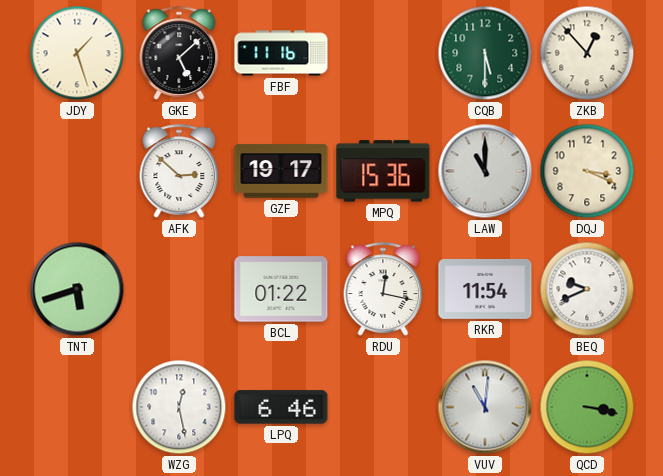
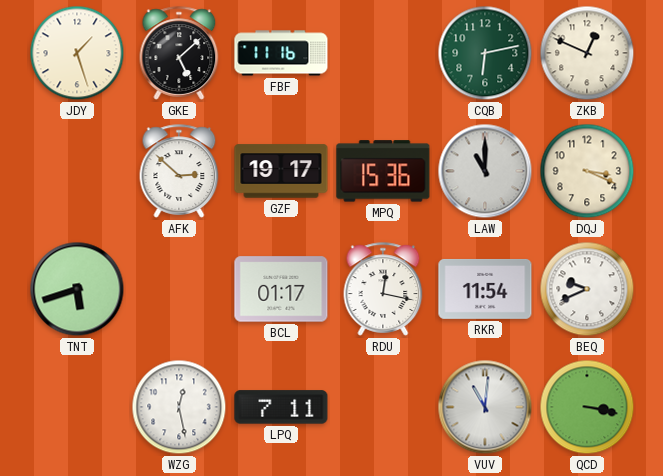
CQB: 5:30 -> 6:13
ZKB: 12:53 -> 12:49
BCL: 01:22 -> 01:17
LPQ: 6:46 -> 7:11
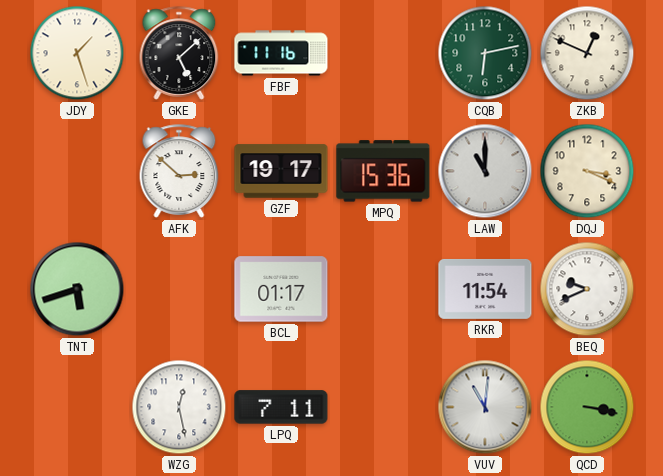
RDU: 12:17 -> none
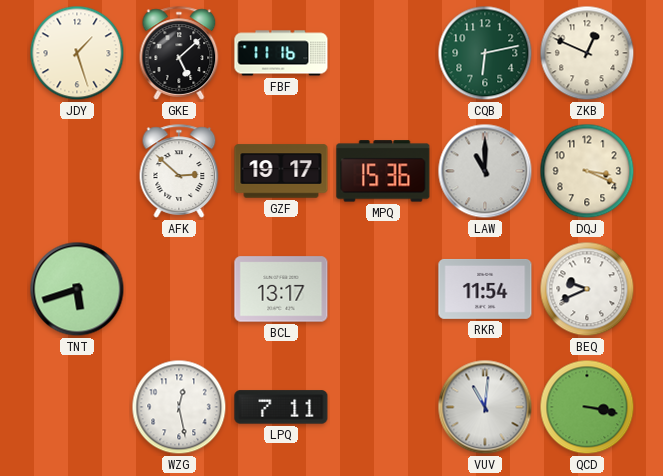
BCL: 01:17 -> 13:17
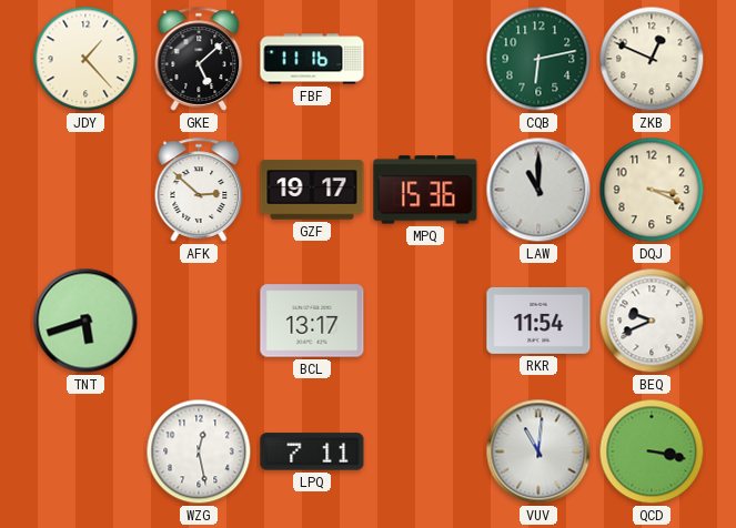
JDY: 1:27 -> 1:23
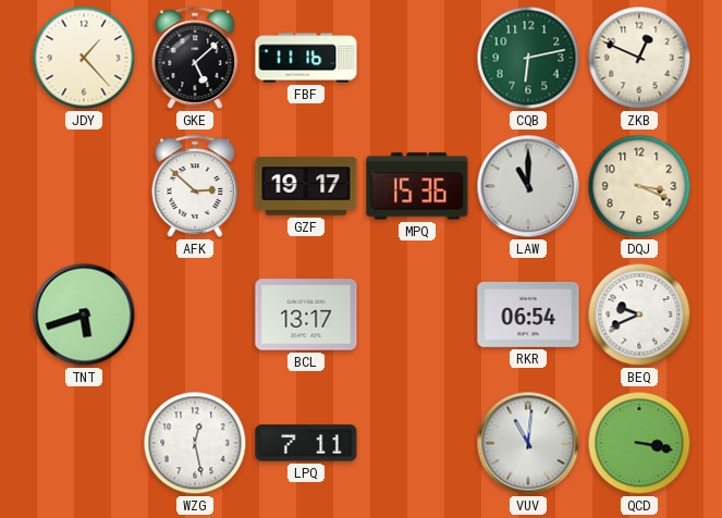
RKR: 11:54 -> 06:54
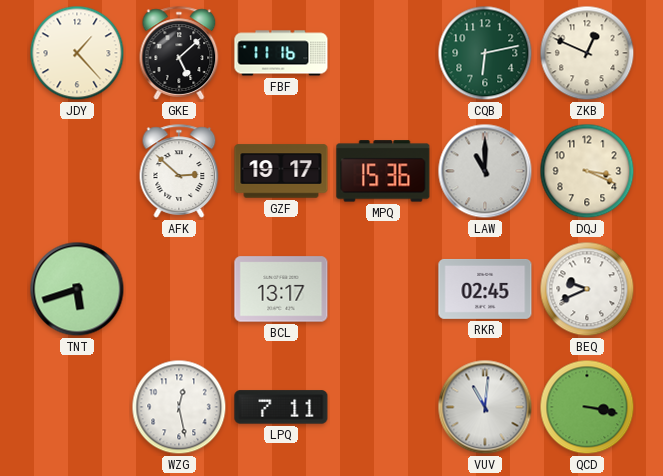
RKR: 06:54 -> 02:45
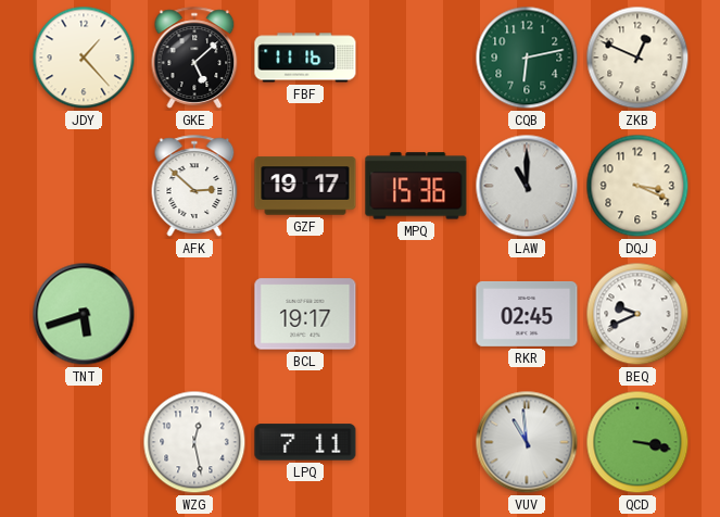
BCL: 13:17 -> 19:17
VUV: 11:01 -> 10:59
